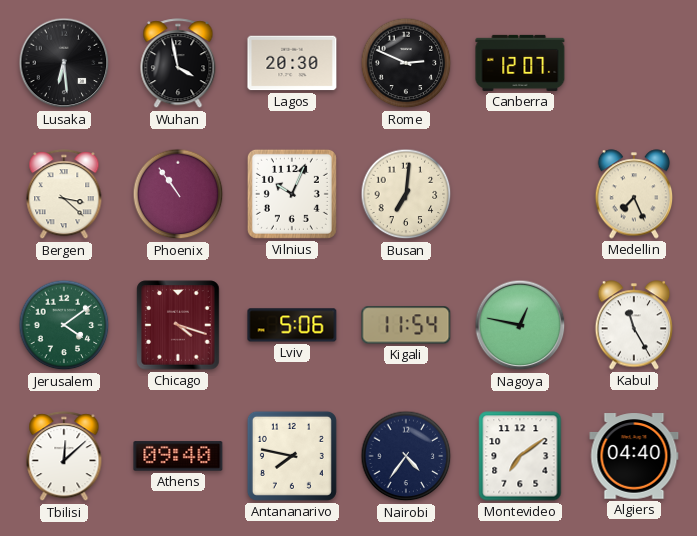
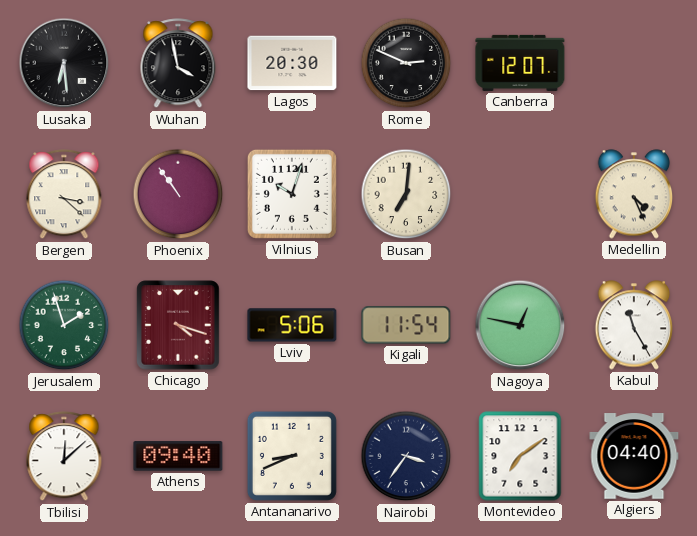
Vilnius: 10:04 -> 10:03
Medellin: 7:26 -> 4:26
Jerusalem: 4:09 -> 1:57
Antananarivo: 7:47 -> 8:41
Nairobi: 4:36 -> 3:36
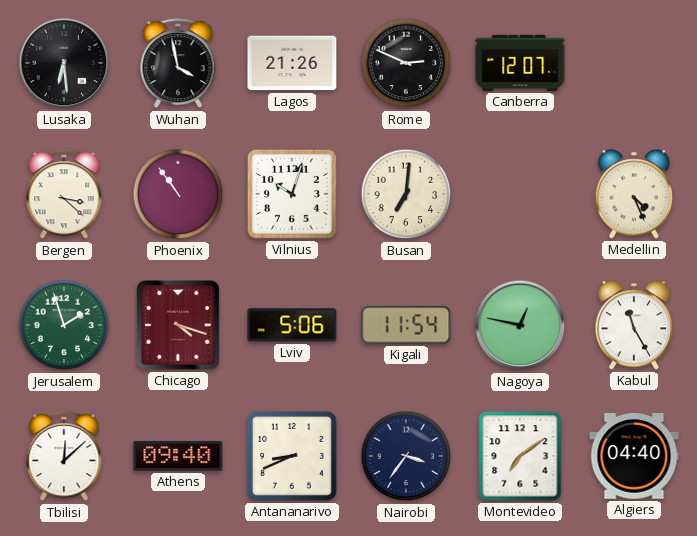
Lagos: 20:30 -> 21:26
